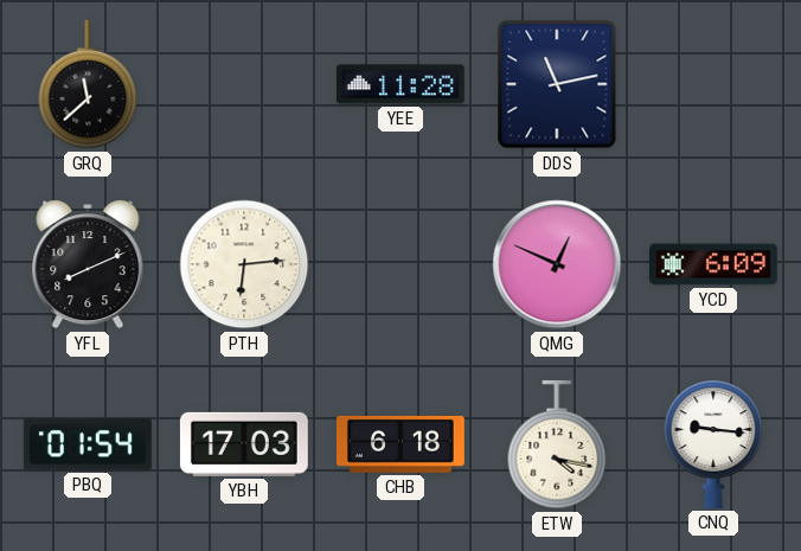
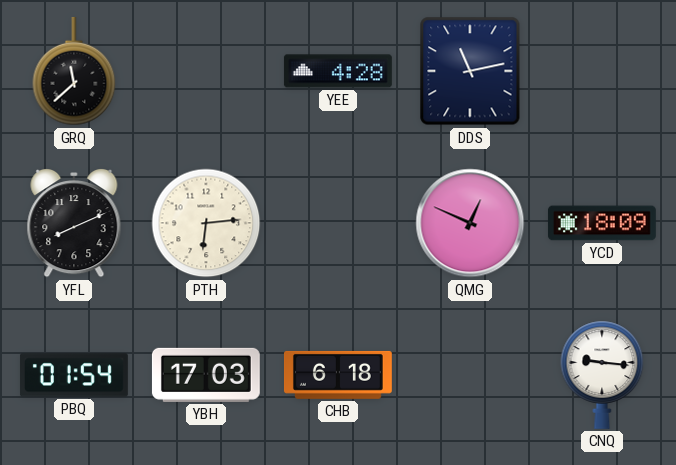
YEE: 11:28 -> 4:28
YCD: 6:09 -> 18:09
ETW: 4:17 -> none
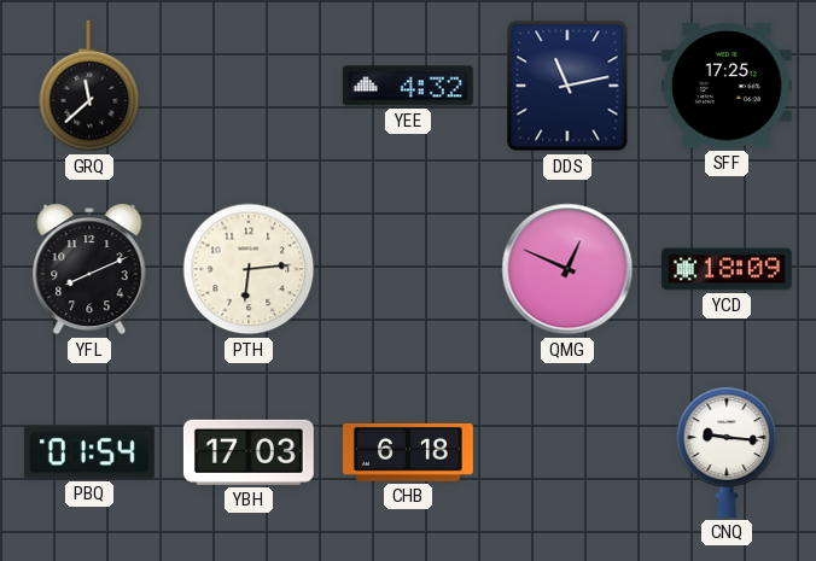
YEE: 4:28 -> 4:32
SFF: none -> 17:25
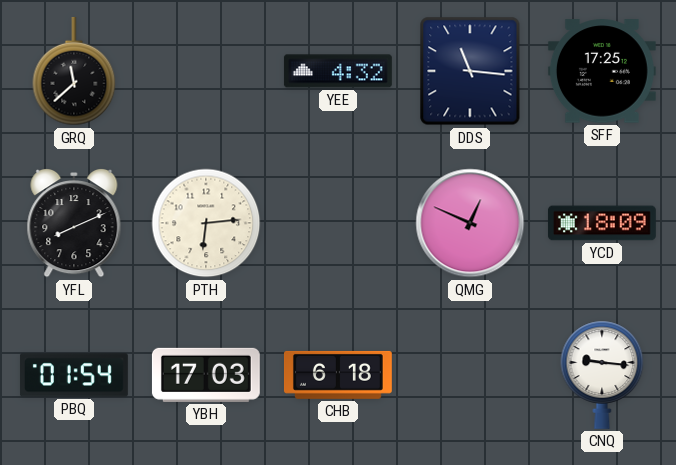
DDS: 11:13 -> 11:16
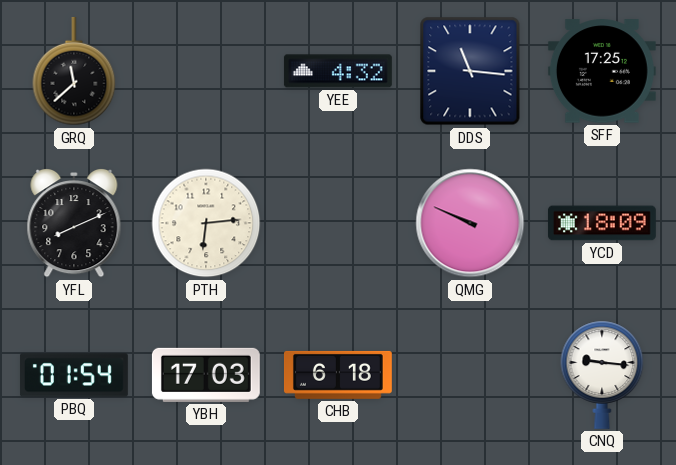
QMG: 12:49 -> 9:49
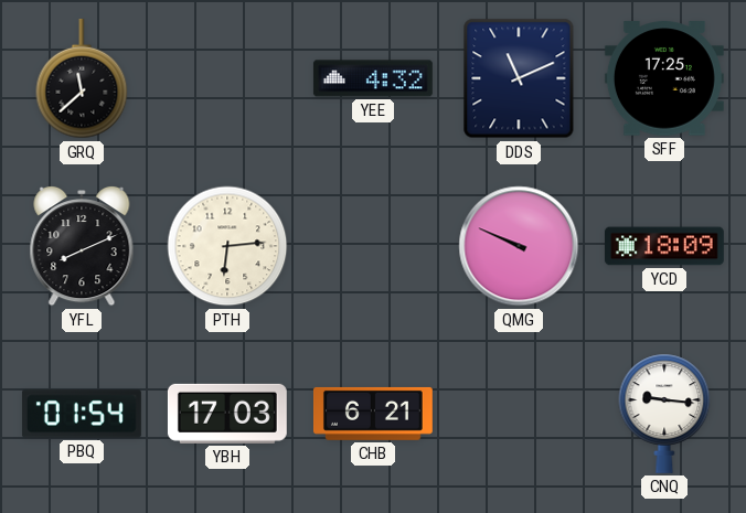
DDS: 11:16 -> 11:11
CHB: 6:18 -> 6:21
